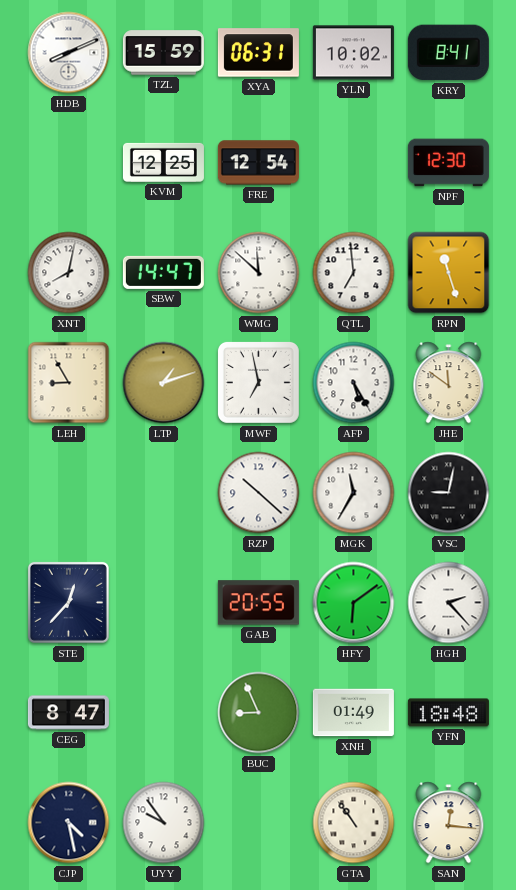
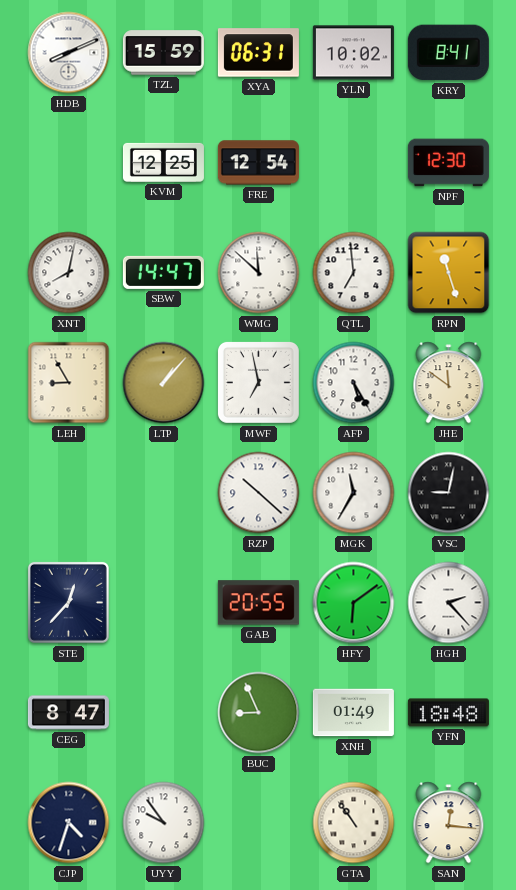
LTP: 1:12 -> 1:07
CJP: 4:28 -> 4:33
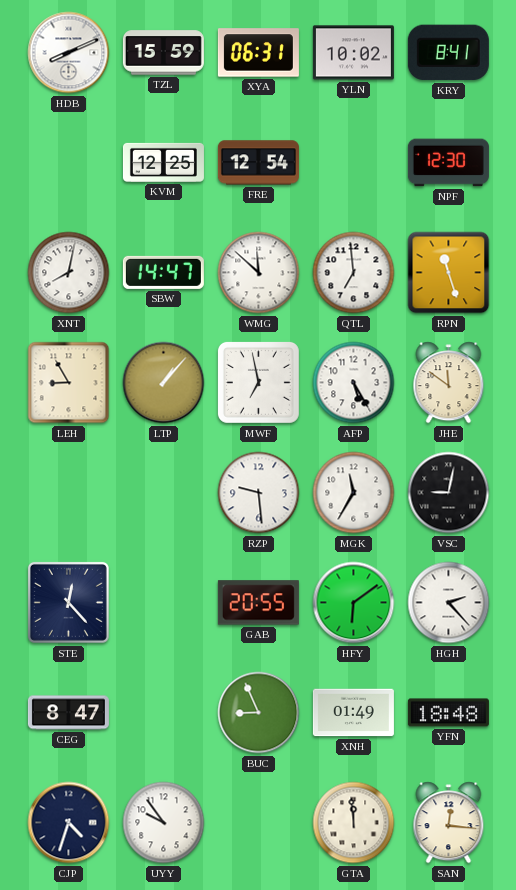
RZP: 10:22 -> 9:29
STE: 12:37 -> 12:23
GTA: 10:54 -> 11:59
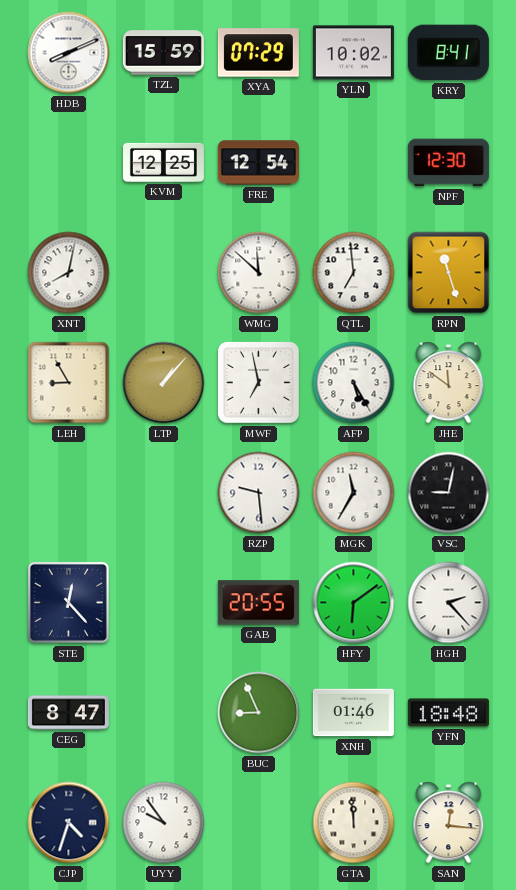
XYA: 06:31 -> 07:29
SBW: 14:47 -> none
XNH: 01:49 -> 01:46
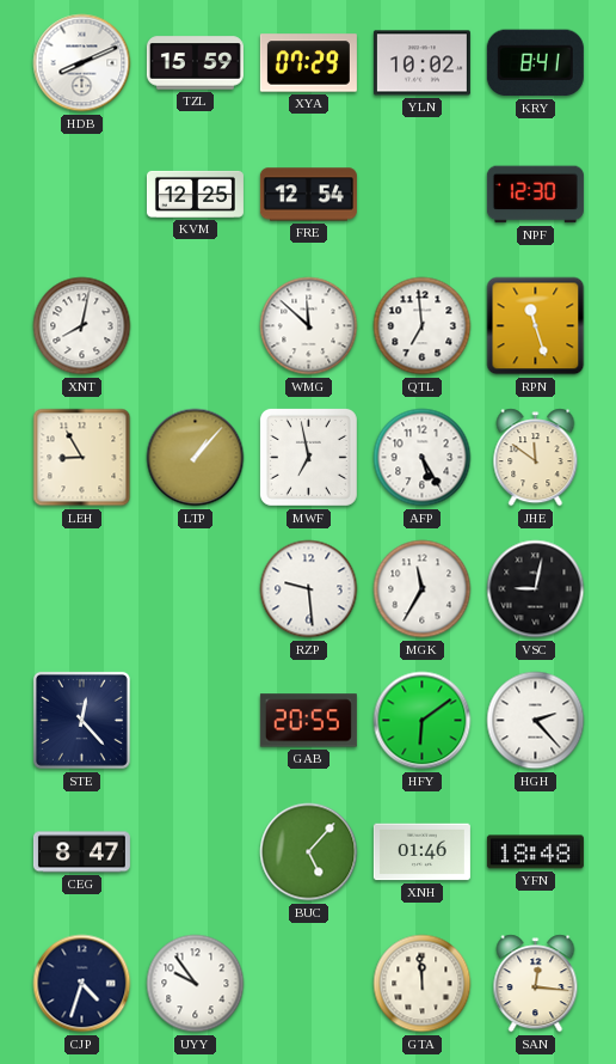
BUC: 8:56 -> 5:07
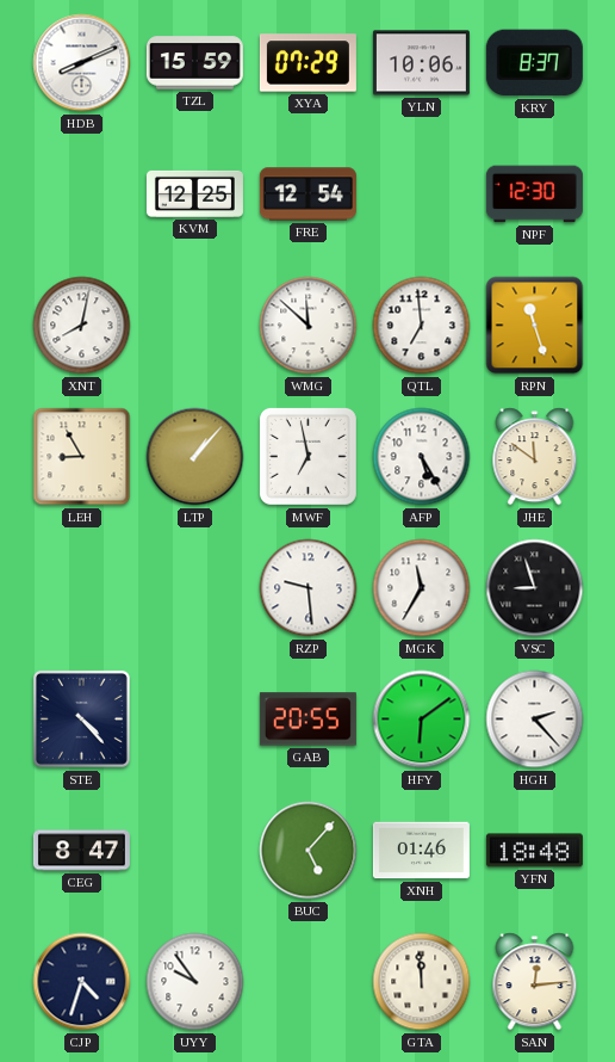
YLN: 10:02 -> 10:06
KRY: 8:41 -> 8:37
VSC: 9:02 -> 8:57
STE: 12:23 -> 4:23
SAN: 12:16 -> 12:14
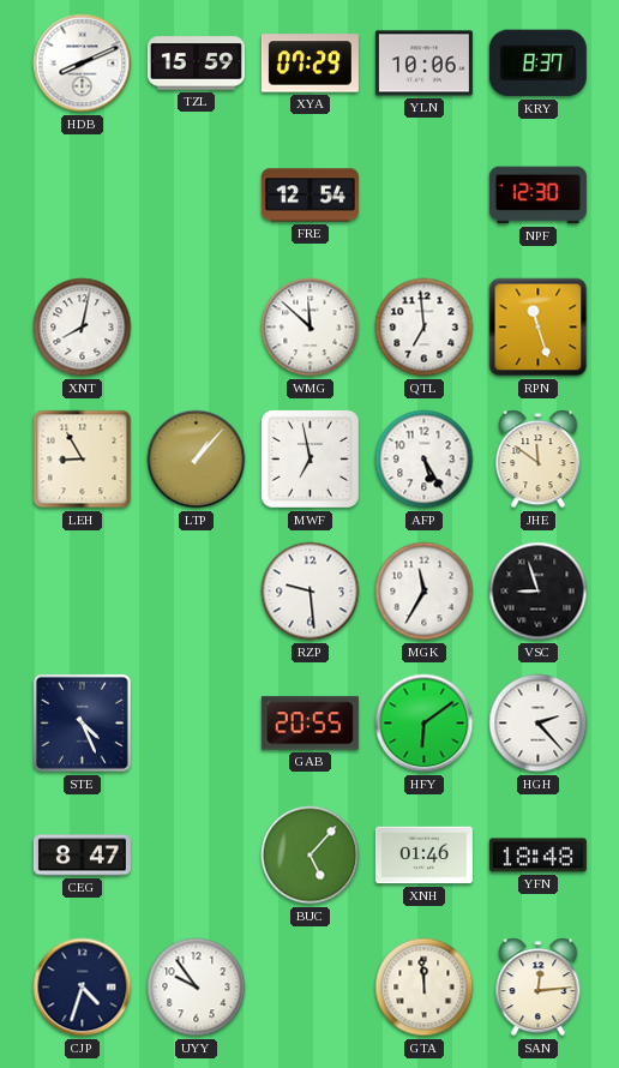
KVM: 12:25 -> none
STE: 4:23 -> 4:26
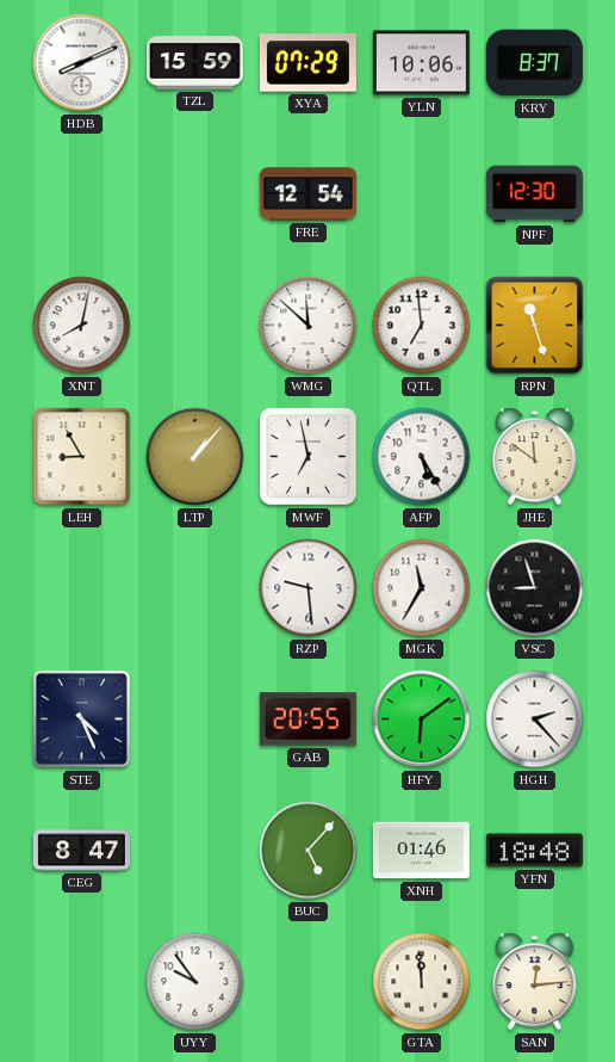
CJP: 4:33 -> none
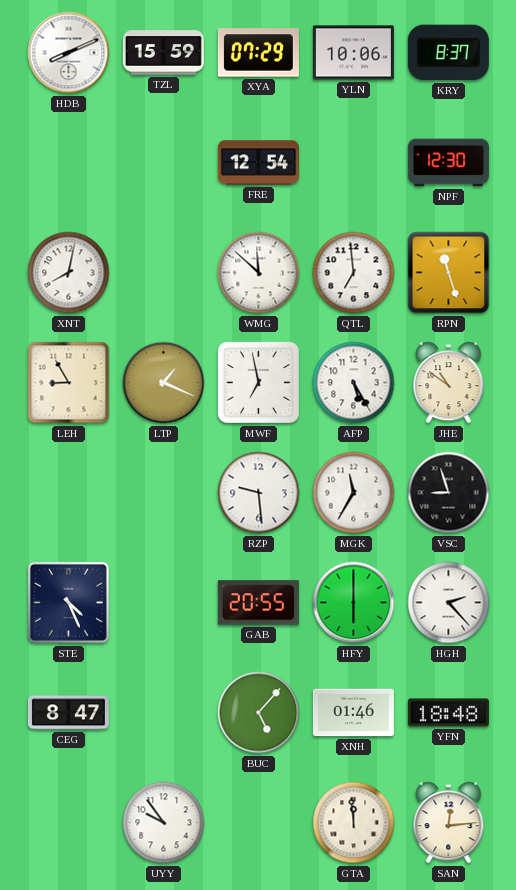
LTP: 1:07 -> 1:19
JHE: 11:51 -> 10:51
HFY: 6:09 -> 6:00
